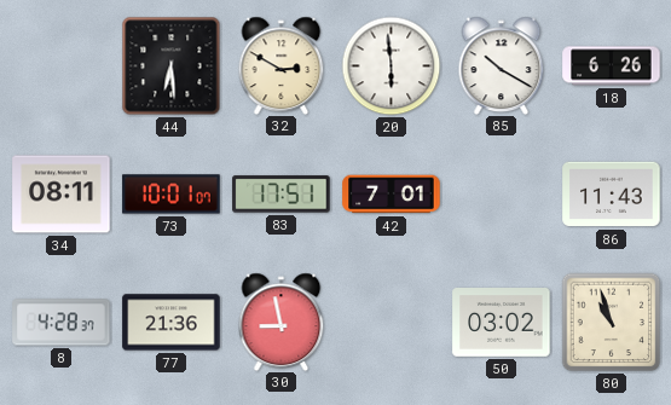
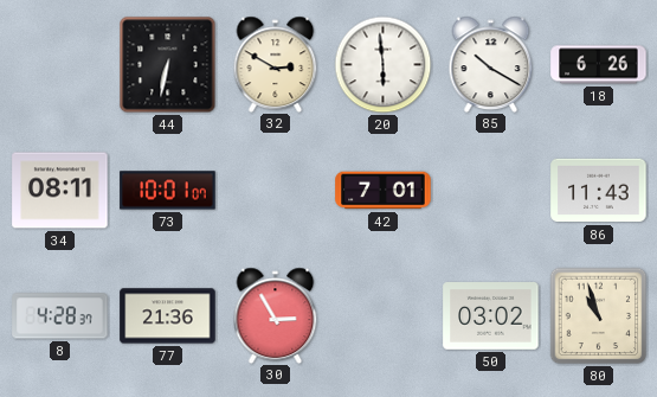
44: 6:29 -> 6:32
83: 17:51 -> none
30: 8:58 -> 2:55
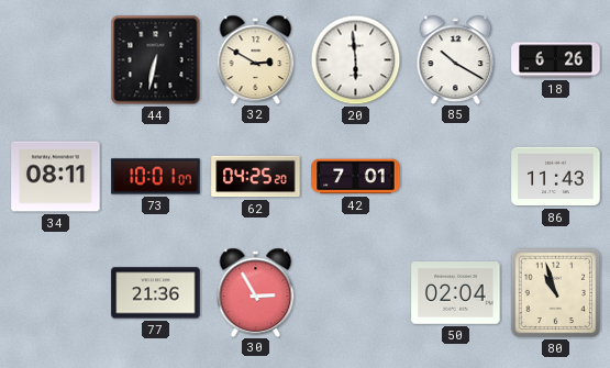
62: none -> 04:25
8: 4:28 -> none
50: 03:02 -> 02:04
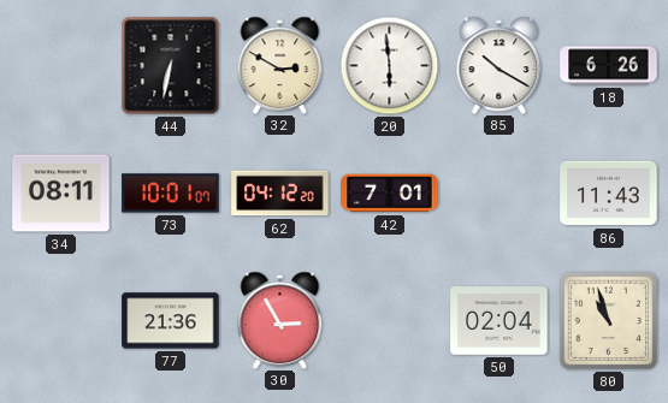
62: 04:25 -> 04:12
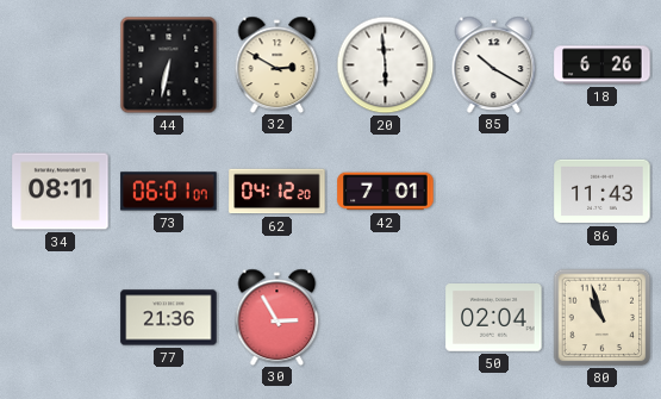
73: 10:01 -> 06:01
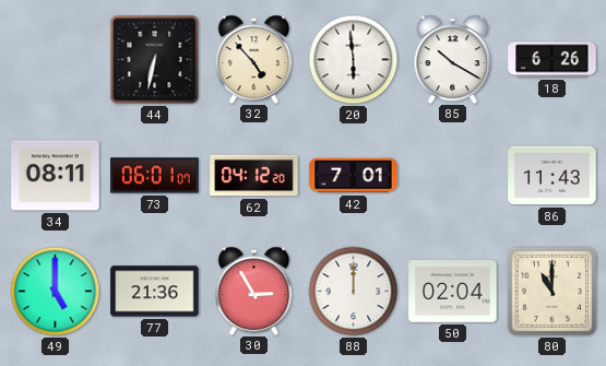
32: 2:50 -> 4:53
49: none -> 5:00
88: none -> 12:00
80: 10:57 -> 11:00
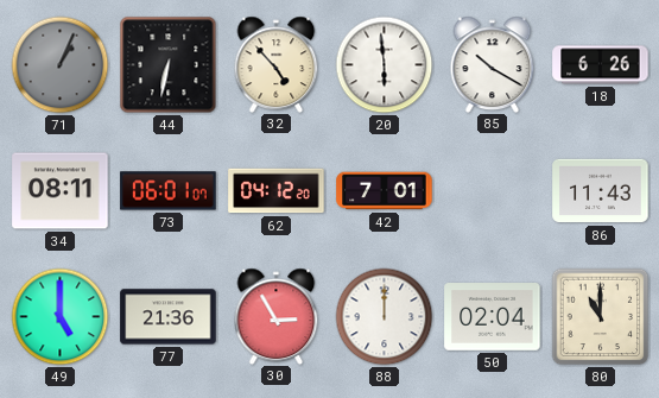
71: none -> 1:04
